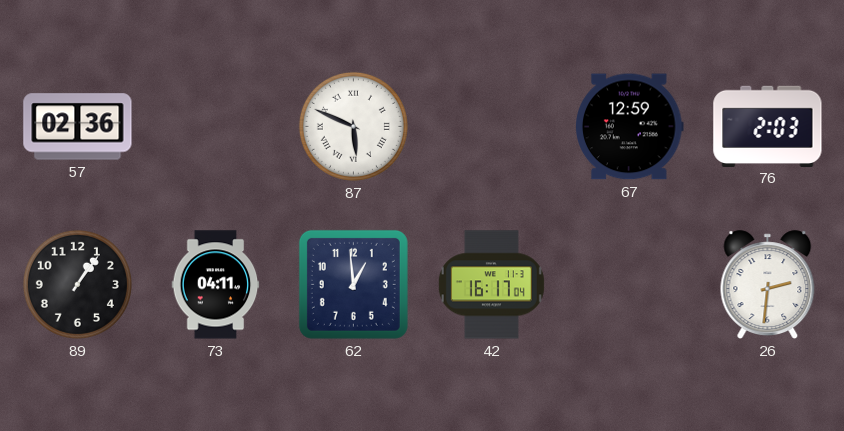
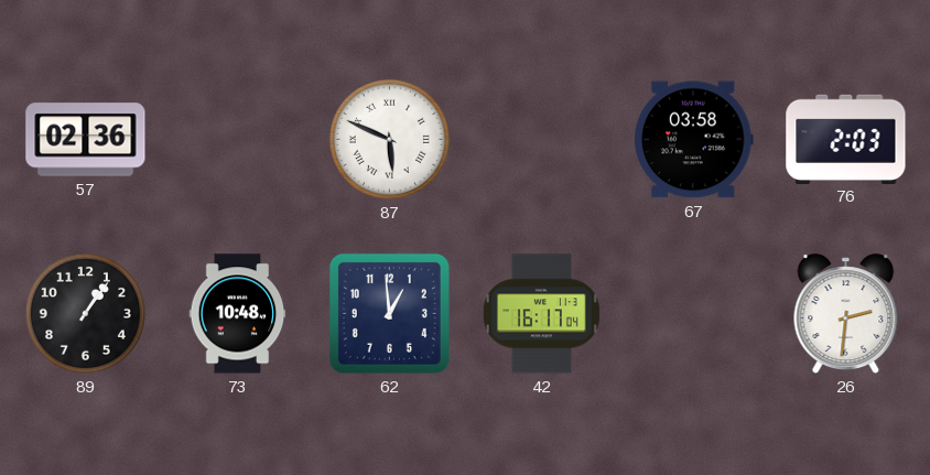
67: 12:59 -> 03:58
73: 04:11 -> 10:48
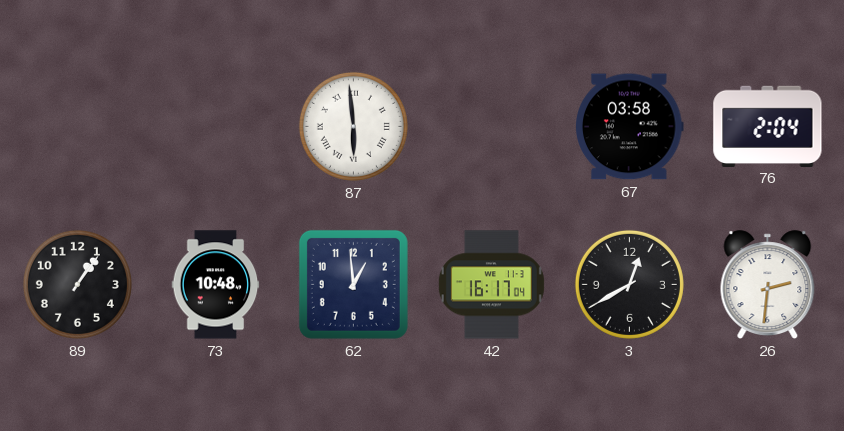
57: 02:36 -> none
87: 5:49 -> 5:59
76: 2:03 -> 2:04
3: none -> 12:40
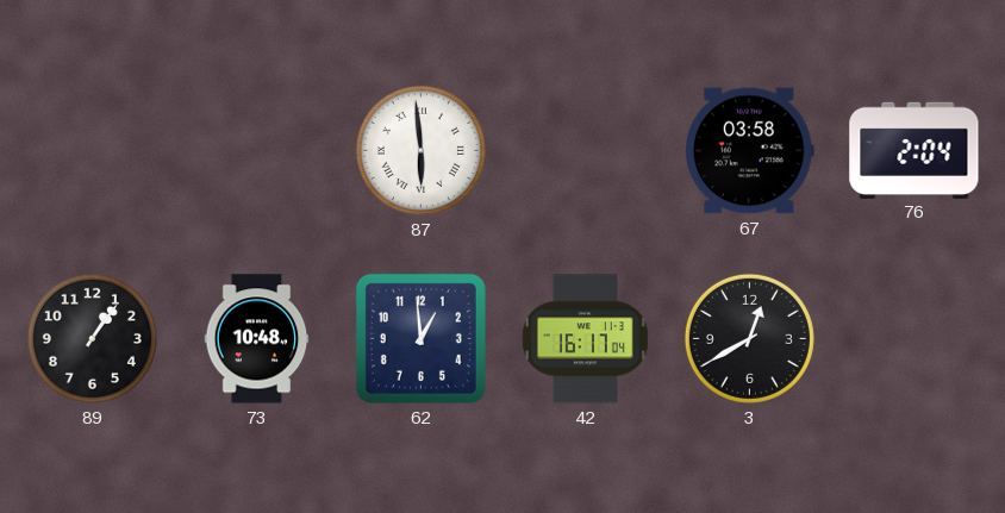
26: 2:31 -> none
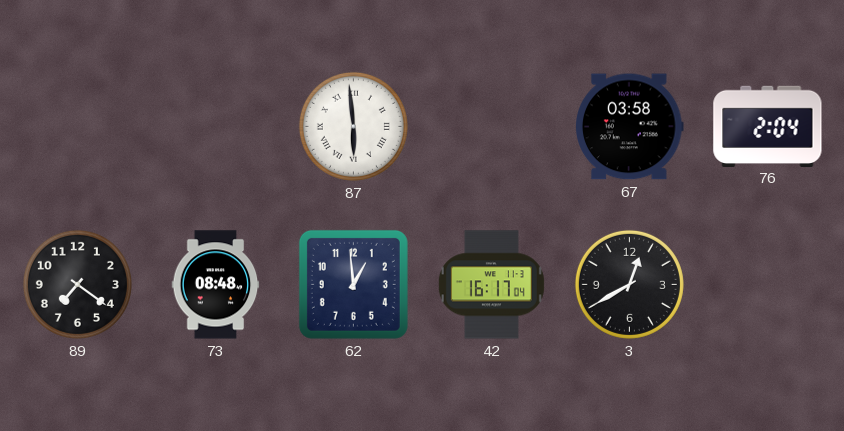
89: 1:06 -> 7:21
73: 10:48 -> 08:48
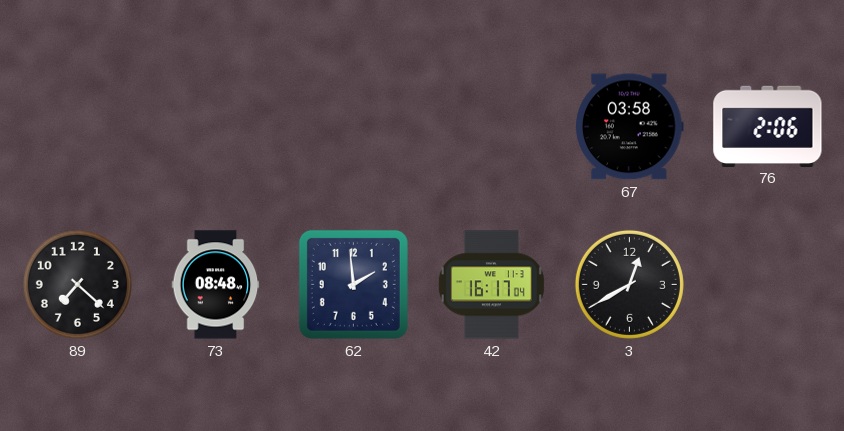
87: 5:59 -> none
76: 2:04 -> 2:06
89: 7:21 -> 7:22
62: 12:59 -> 1:59
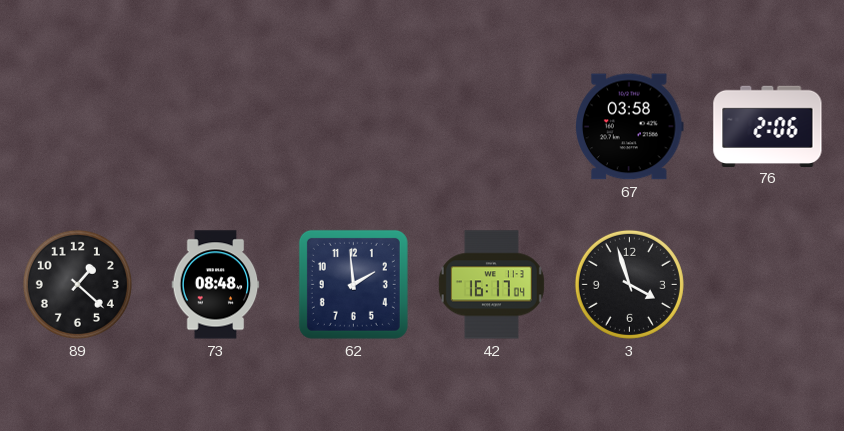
89: 7:22 -> 1:22
3: 12:40 -> 3:57
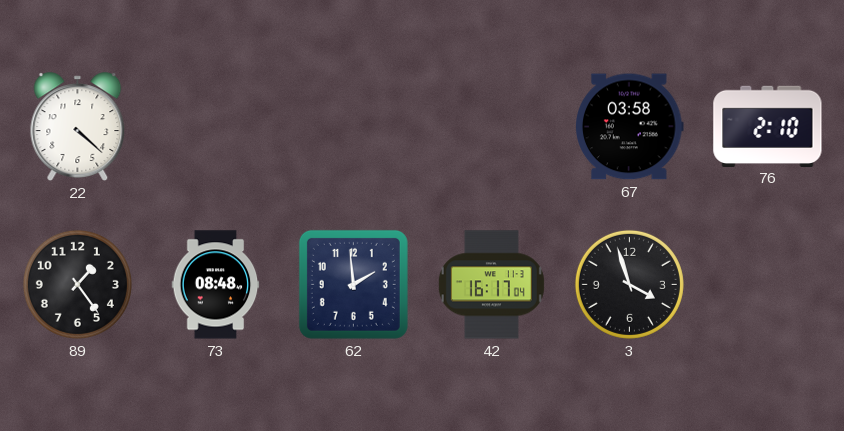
22: none -> 4:22
76: 2:06 -> 2:10
89: 1:22 -> 1:24
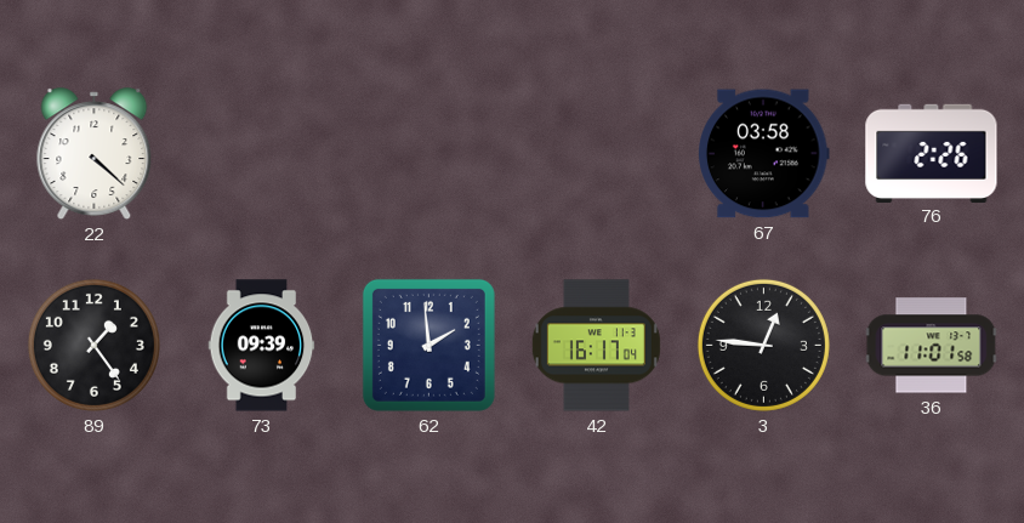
76: 2:10 -> 2:26
73: 08:48 -> 09:39
3: 3:57 -> 12:46
36: none -> 11:01
